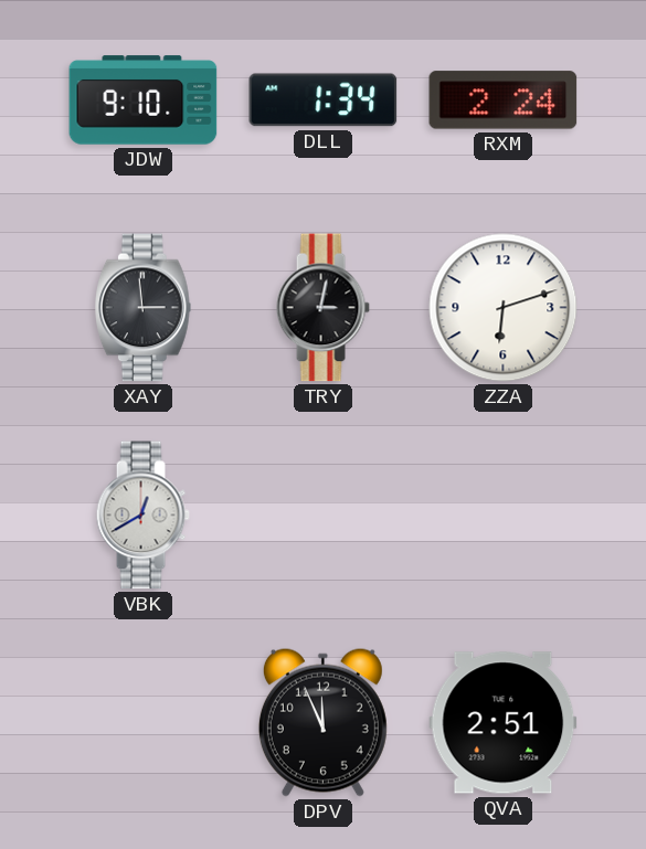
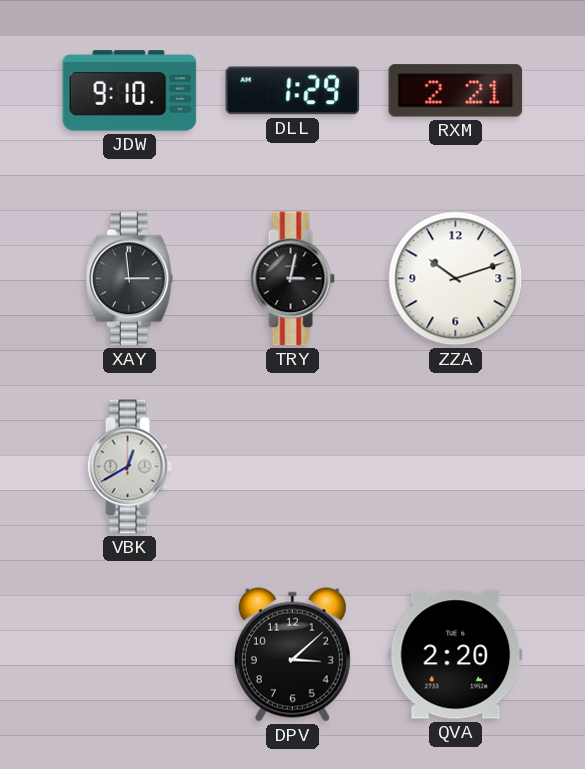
DLL: 1:34 -> 1:29
RXM: 2:24 -> 2:21
ZZA: 6:12 -> 10:12
DPV: 11:56 -> 3:08
QVA: 2:51 -> 2:20
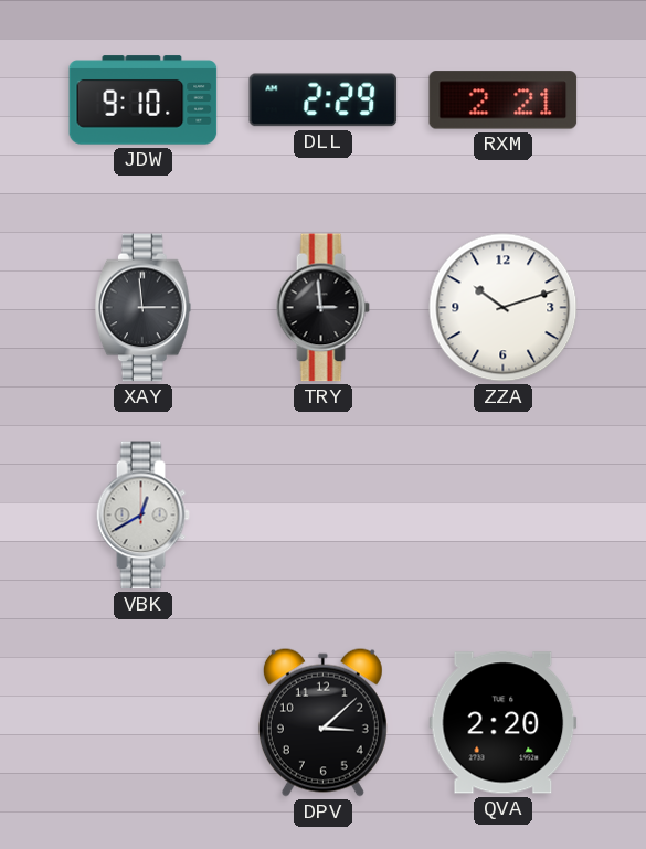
DLL: 1:29 -> 2:29
TRY: 3:02 -> 2:59
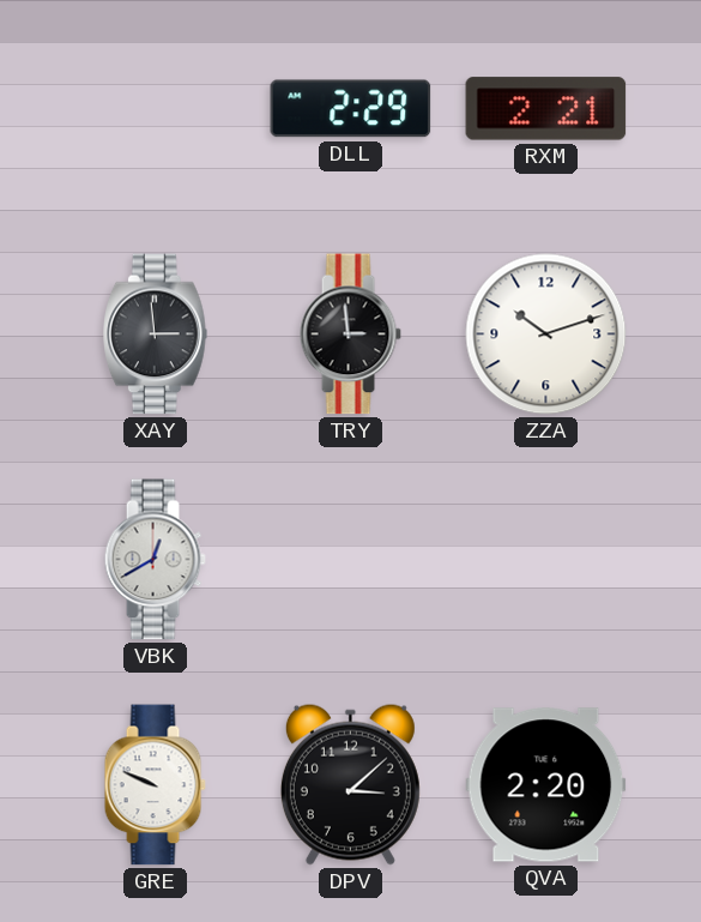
JDW: 9:10 -> none
GRE: none -> 9:49
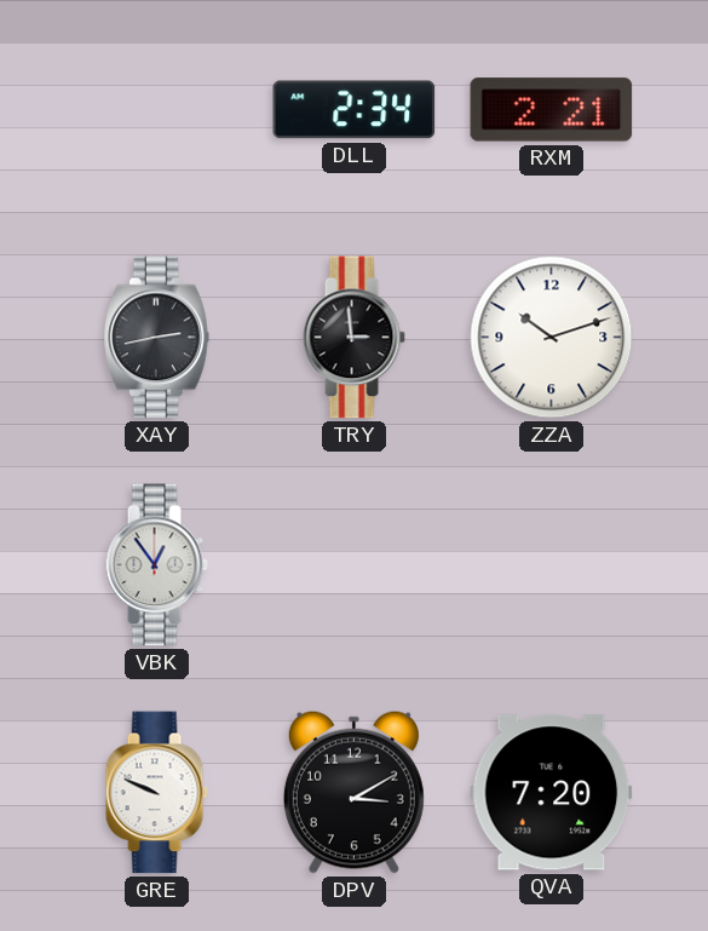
DLL: 2:29 -> 2:34
XAY: 2:59 -> 2:43
VBK: 12:40 -> 12:54
DPV: 3:08 -> 3:10
QVA: 2:20 -> 7:20
